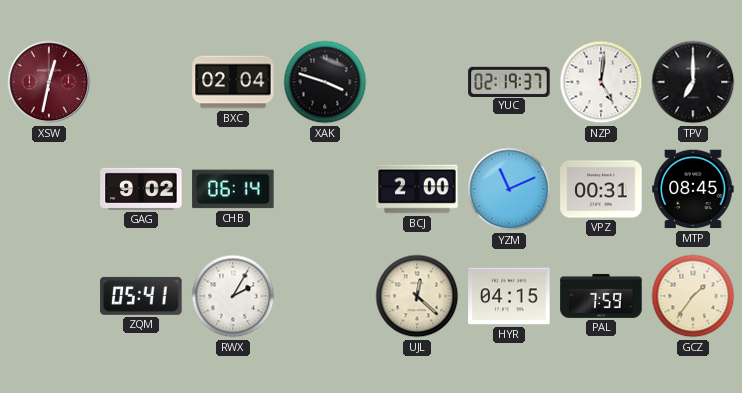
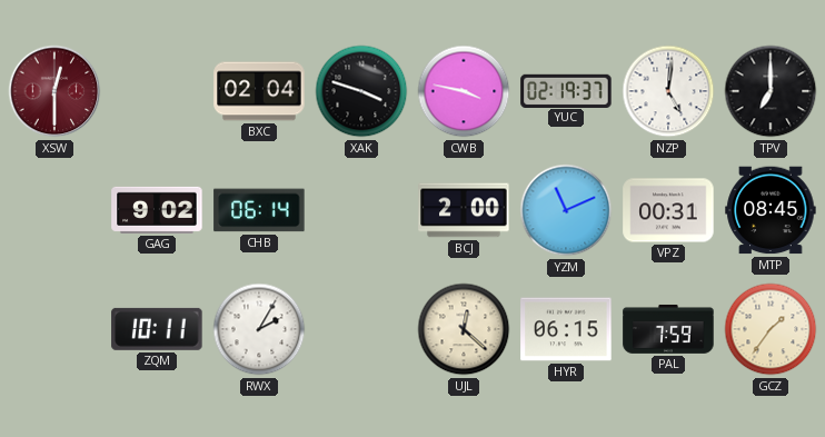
XSW: 12:32 -> 12:30
CWB: none -> 3:47
ZQM: 05:41 -> 10:11
HYR: 04:15 -> 06:15
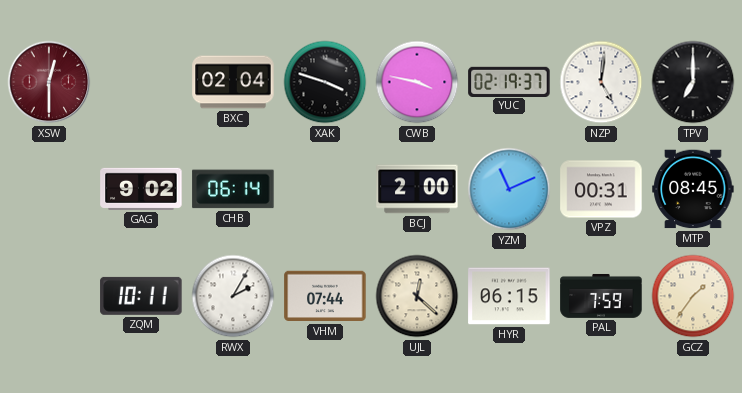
VHM: none -> 07:44
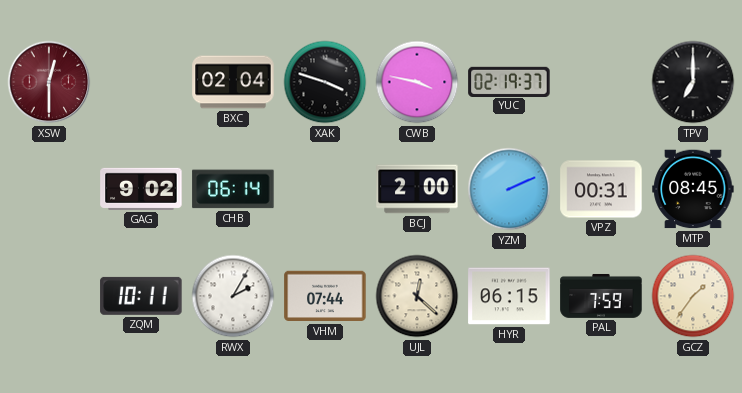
NZP: 5:01 -> none
YZM: 11:11 -> 2:11
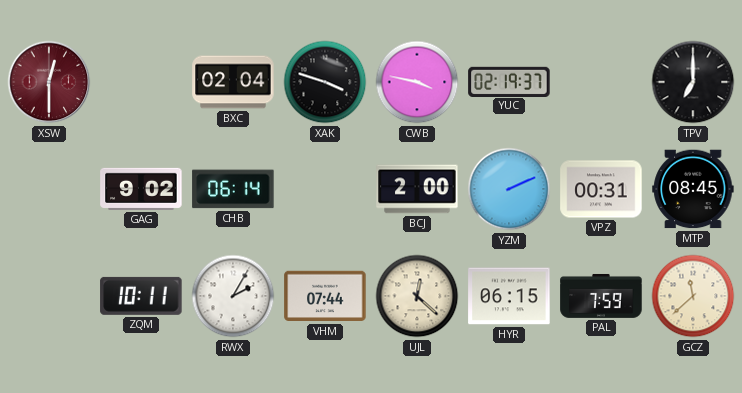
GCZ: 1:36 -> 11:38
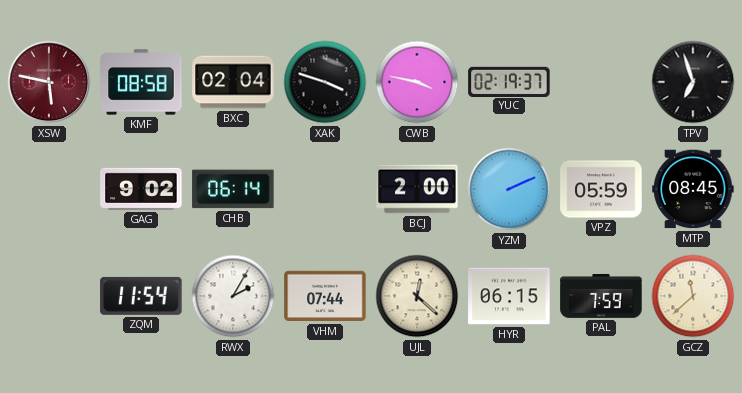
XSW: 12:30 -> 5:47
KMF: none -> 08:58
TPV: 7:00 -> 6:57
VPZ: 00:31 -> 05:59
ZQM: 10:11 -> 11:54
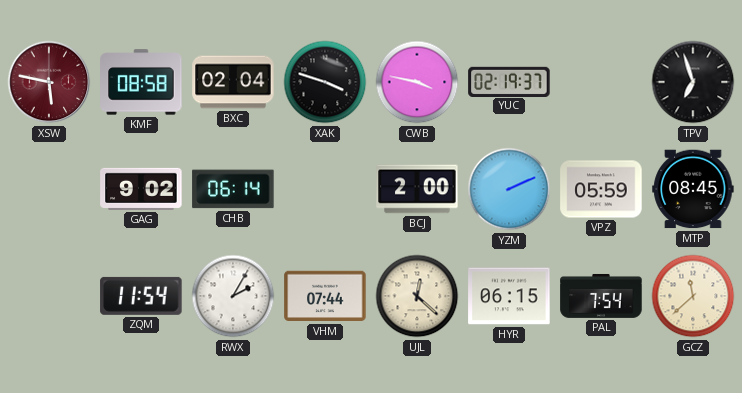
PAL: 7:59 -> 7:54
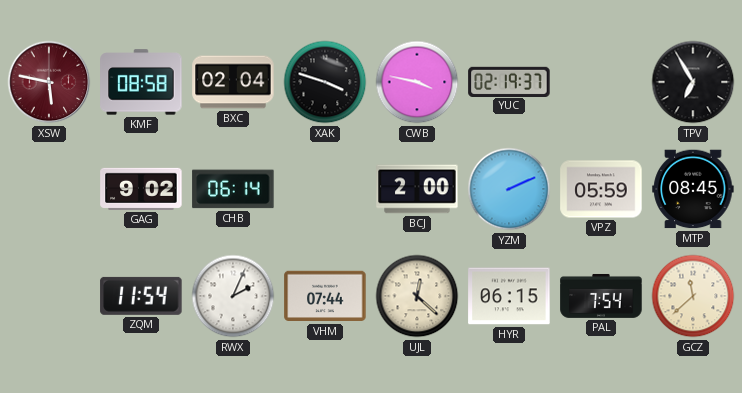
TPV: 6:57 -> 6:55
RWX: 2:05 -> 2:04
